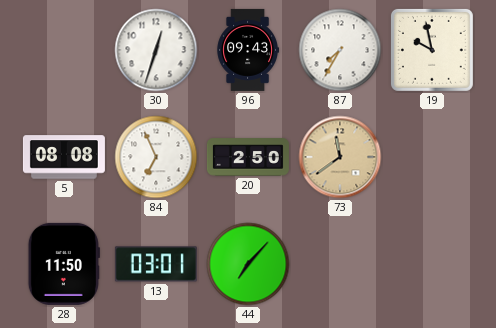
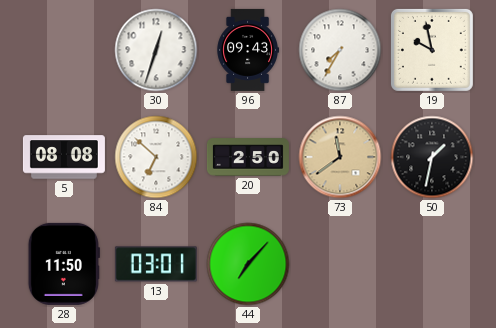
84: 6:56 -> 6:52
50: none -> 1:32
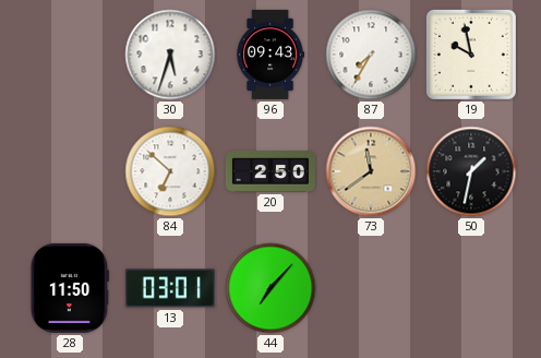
30: 12:33 -> 5:33
5: 08:08 -> none
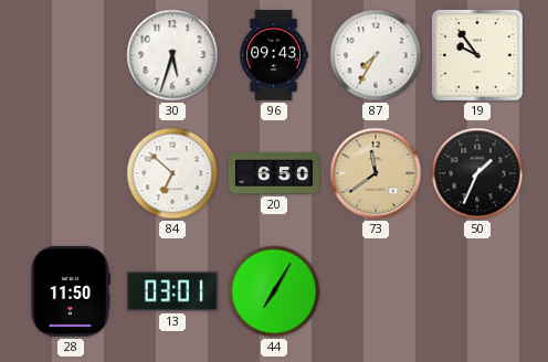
19: 9:58 -> 9:54
20: 2:50 -> 6:50
50: 1:32 -> 1:34
44: 7:07 -> 7:05
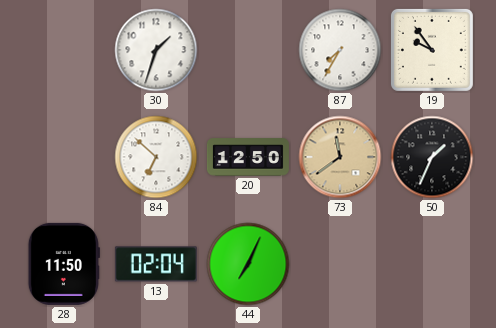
30: 5:33 -> 1:33
96: 09:43 -> none
20: 6:50 -> 12:50
13: 03:01 -> 02:04
44: 7:05 -> 7:04
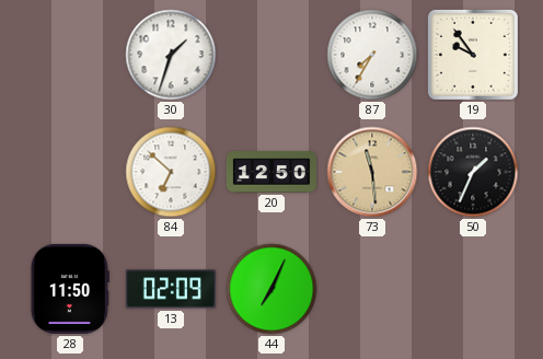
73: 11:39 -> 11:29
13: 02:04 -> 02:09
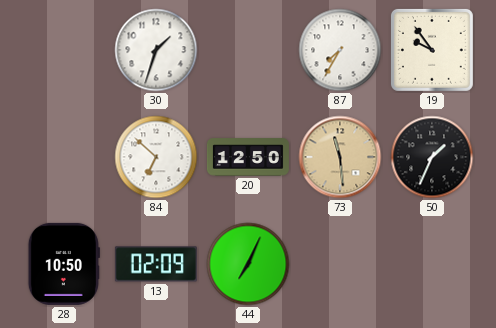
28: 11:50 -> 10:50
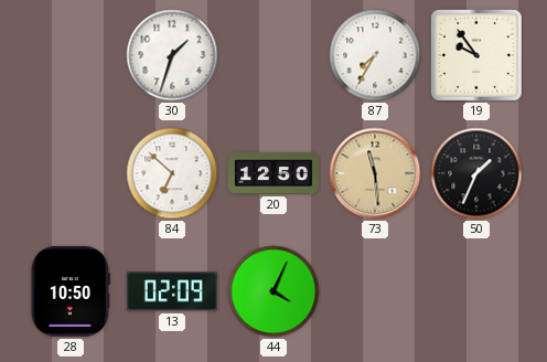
44: 7:04 -> 4:04
